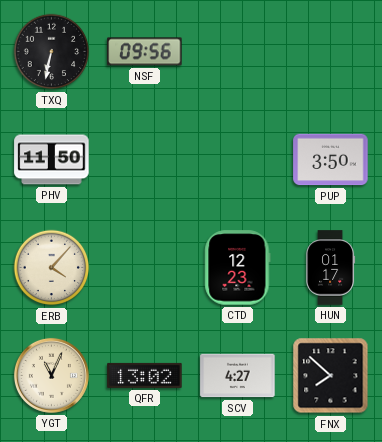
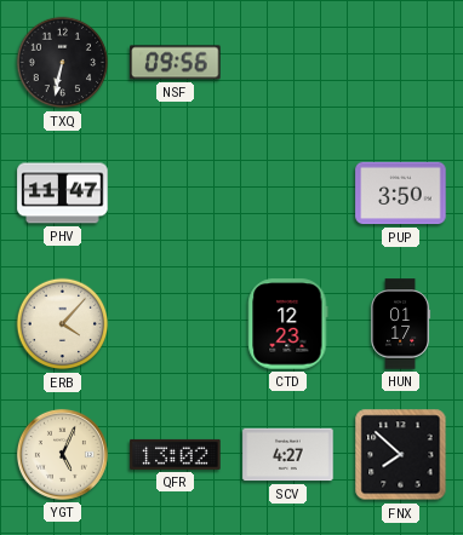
PHV: 11:50 -> 11:47
YGT: 11:04 -> 5:04
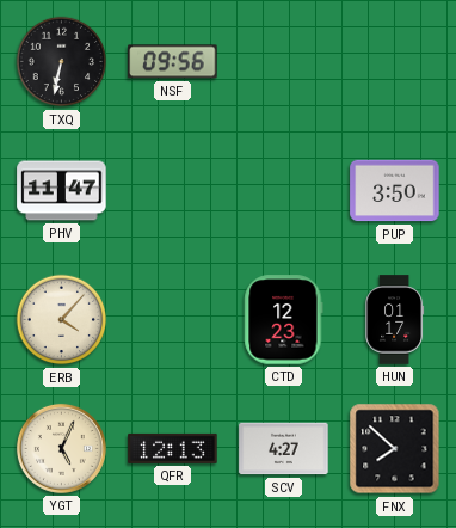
QFR: 13:02 -> 12:13
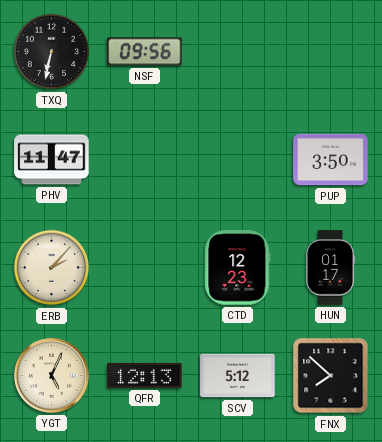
ERB: 4:07 -> 2:07
SCV: 4:27 -> 5:12
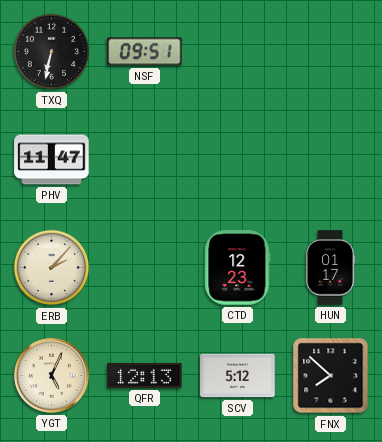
NSF: 09:56 -> 09:51
PUP: 3:50 -> none
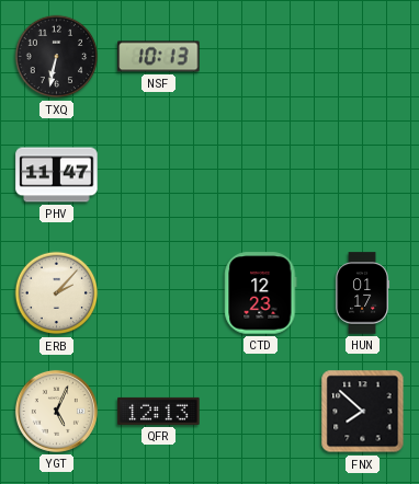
NSF: 09:51 -> 10:13
SCV: 5:12 -> none
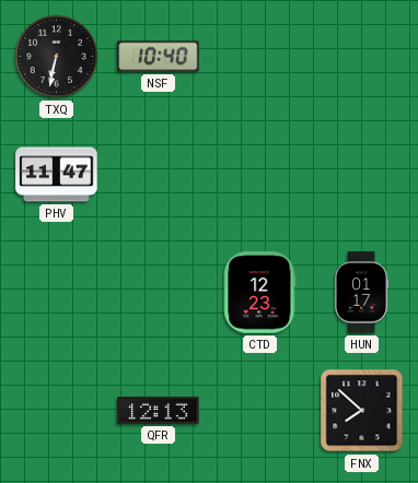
NSF: 10:13 -> 10:40
ERB: 2:07 -> none
YGT: 5:04 -> none
